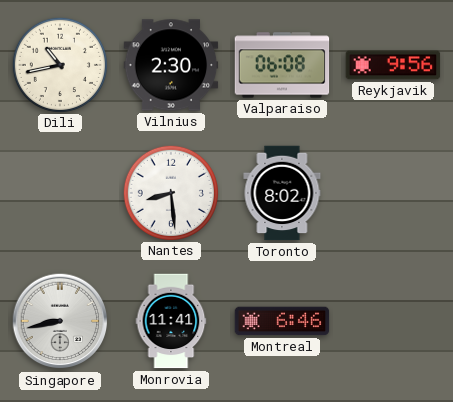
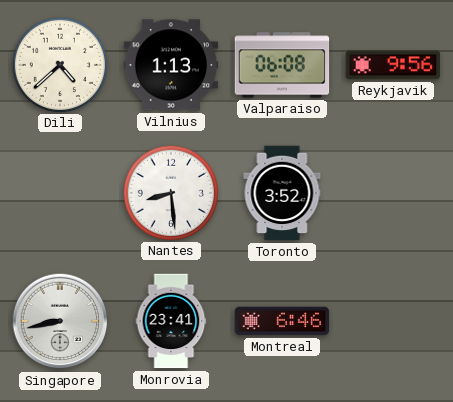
Dili: 10:43 -> 4:38
Vilnius: 2:30 -> 1:13
Toronto: 8:02 -> 3:52
Monrovia: 11:41 -> 23:41
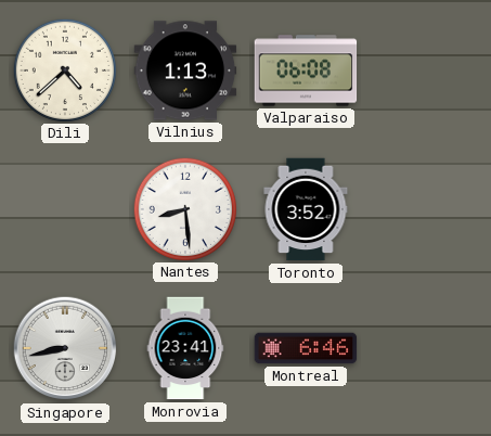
Reykjavik: 9:56 -> none
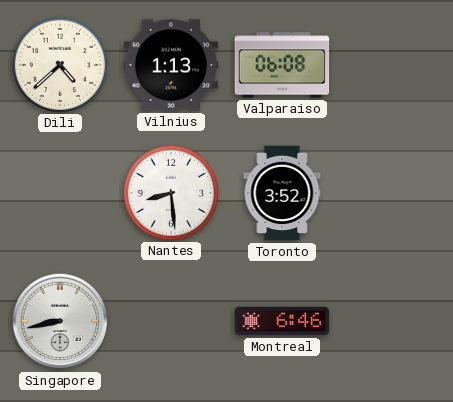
Monrovia: 23:41 -> none
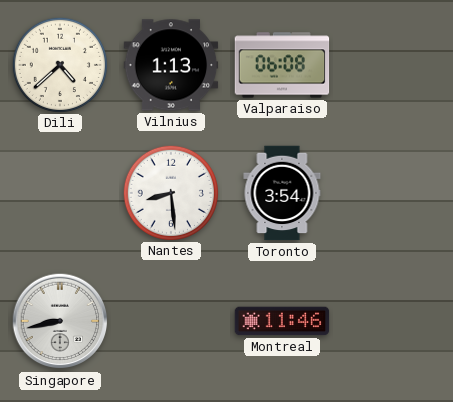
Toronto: 3:52 -> 3:54
Montreal: 6:46 -> 11:46
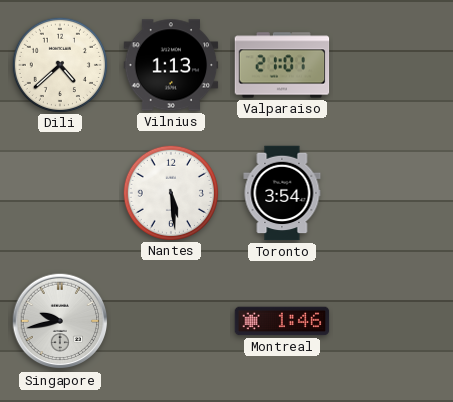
Valparaiso: 06:08 -> 21:01
Nantes: 8:29 -> 5:29
Singapore: 8:43 -> 9:43
Montreal: 11:46 -> 1:46
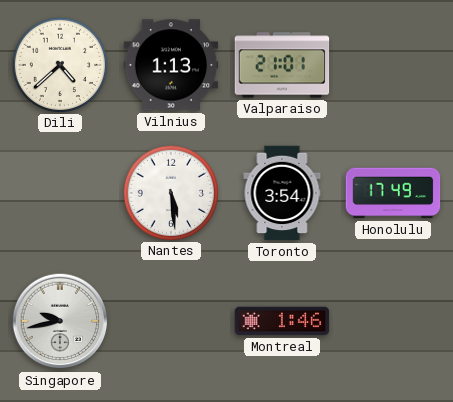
Honolulu: none -> 17:49
